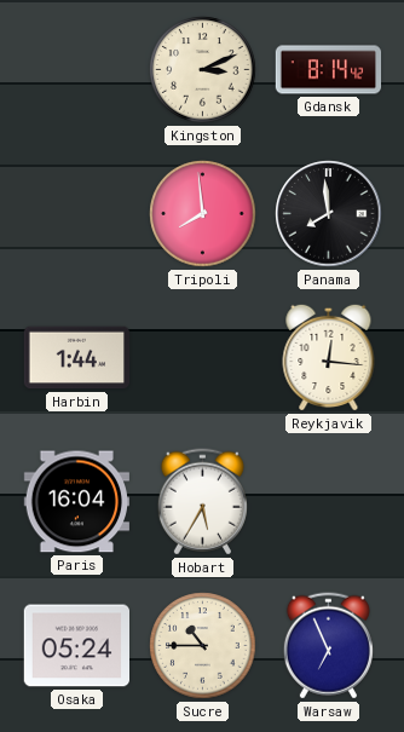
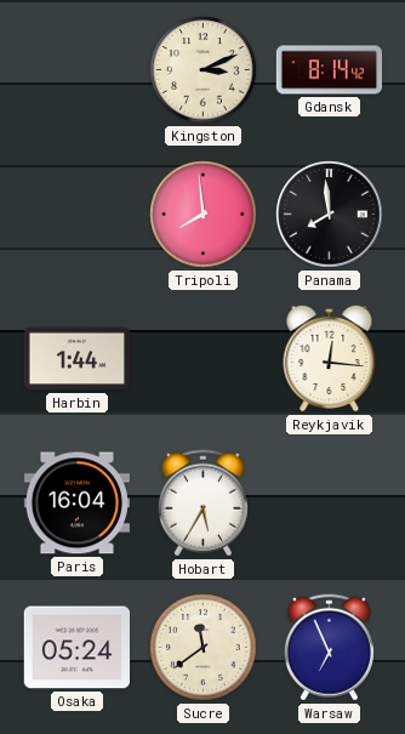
Sucre: 10:45 -> 11:39
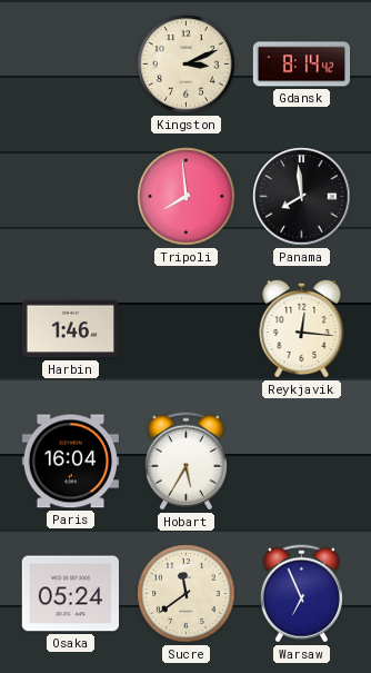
Harbin: 1:44 -> 1:46
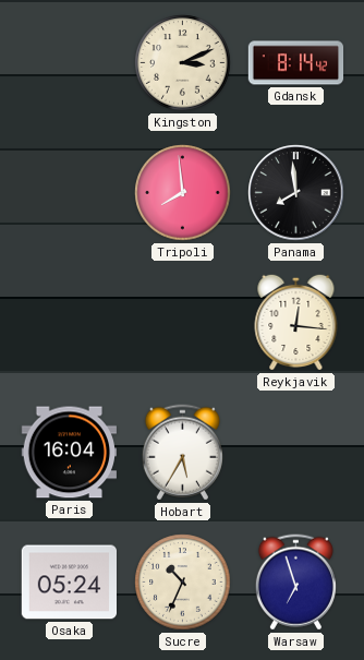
Harbin: 1:46 -> none
Sucre: 11:39 -> 10:34
Warsaw: 6:56 -> 6:57
